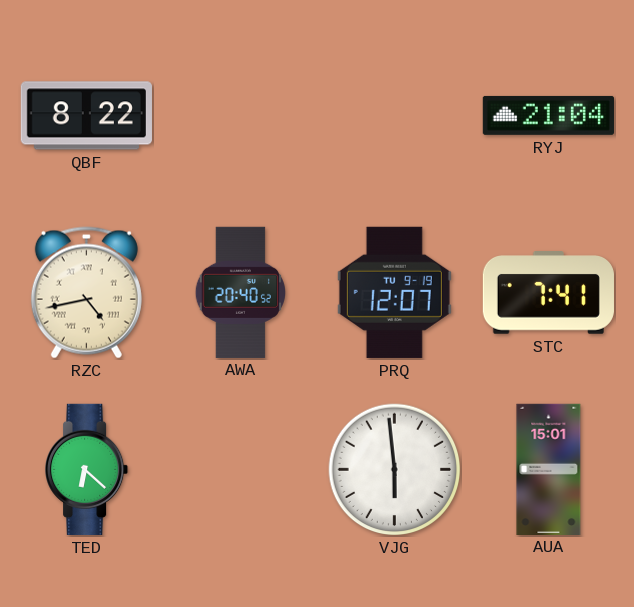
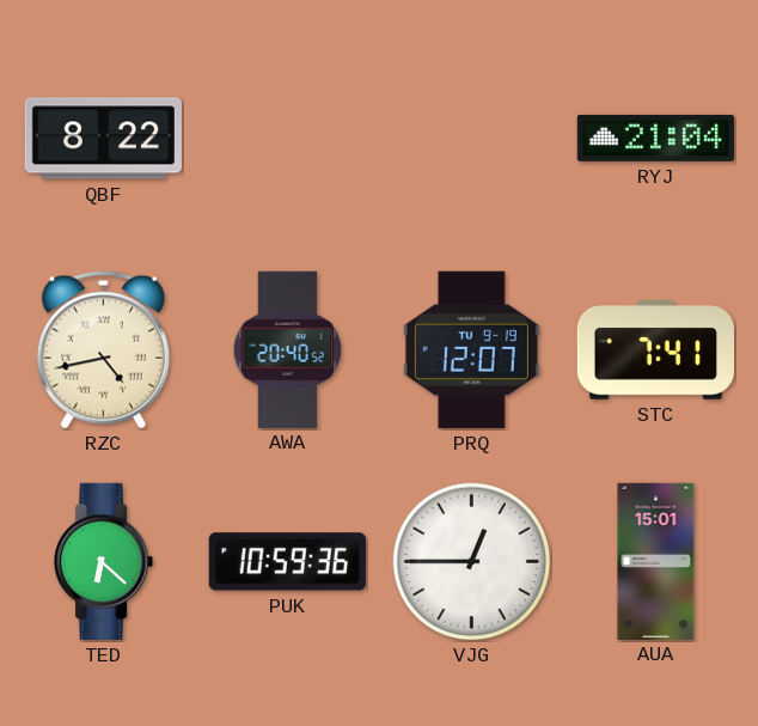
PUK: none -> 10:59
VJG: 5:59 -> 12:45
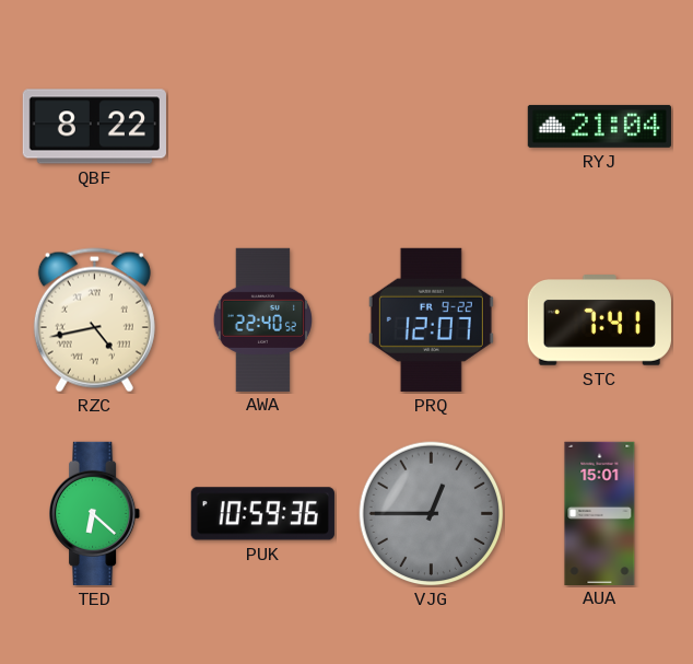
AWA: 20:40 -> 22:40
PRQ date: TU 9-19 -> FR 9-22
VJG dial: white -> grey
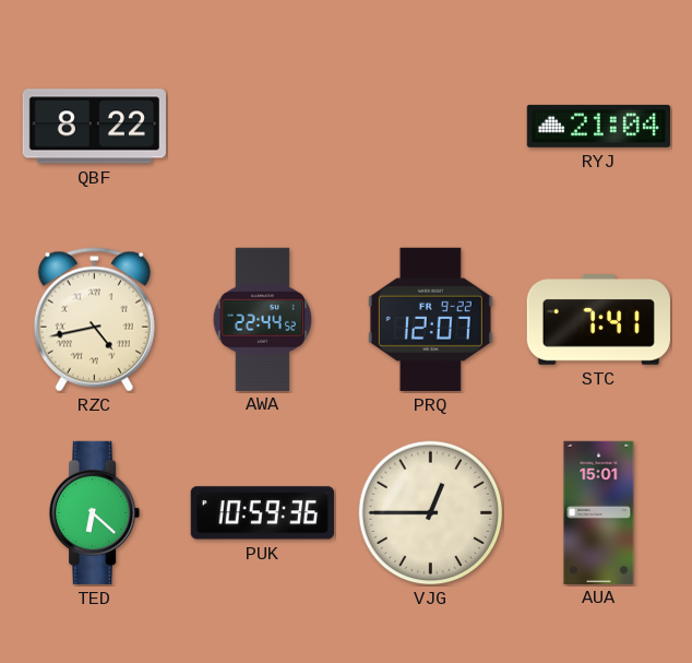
AWA: 22:40 -> 22:44
VJG dial: grey -> cream
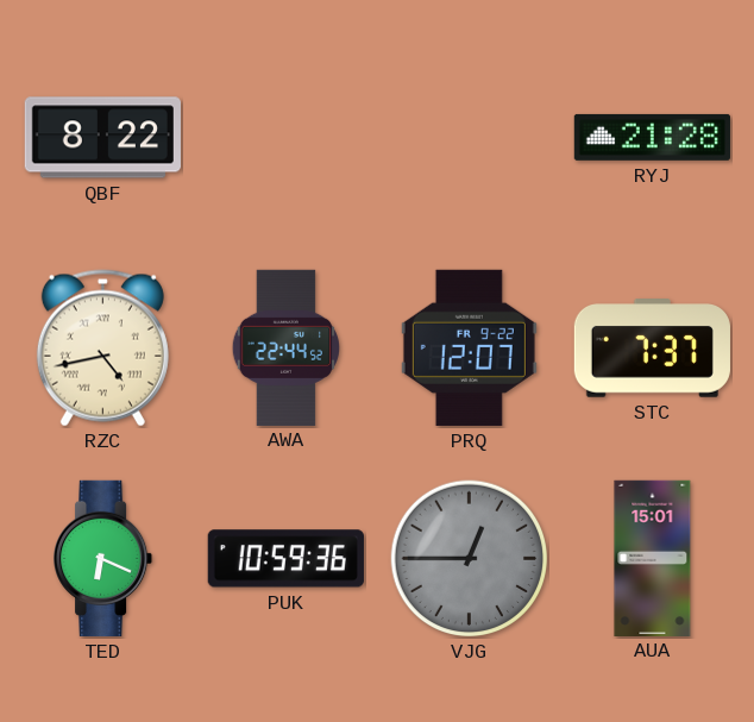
RYJ: 21:04 -> 21:28
STC: 7:41 -> 7:37
TED: 6:22 -> 6:19
VJG dial: cream -> grey
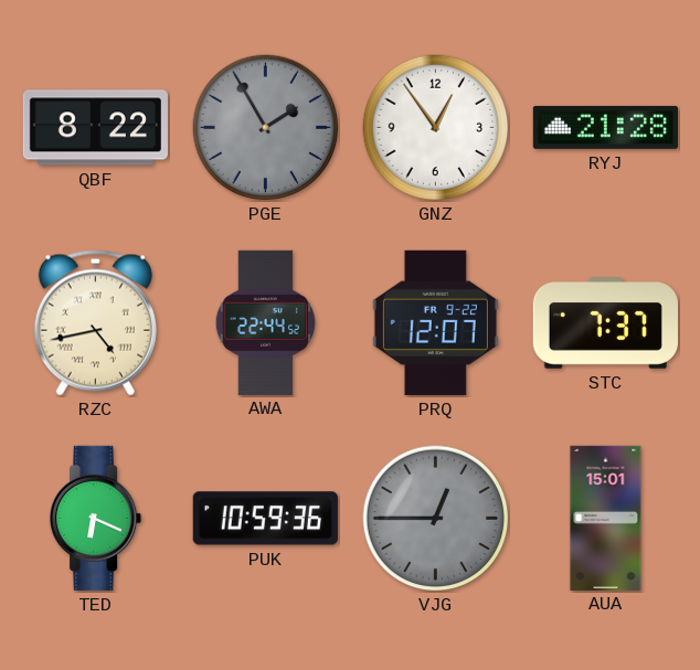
PGE: none -> 1:55
GNZ: none -> 12:54
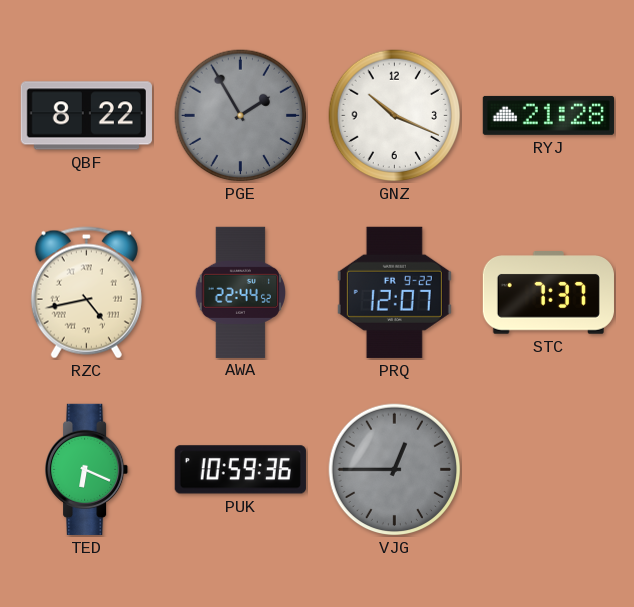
GNZ: 12:54 -> 10:19
AUA: 15:01 -> none
